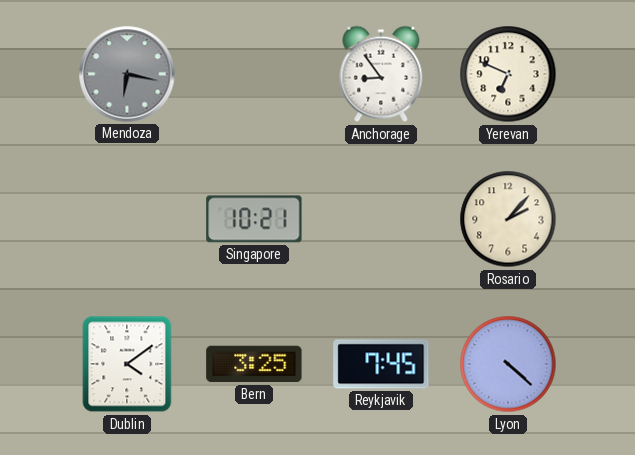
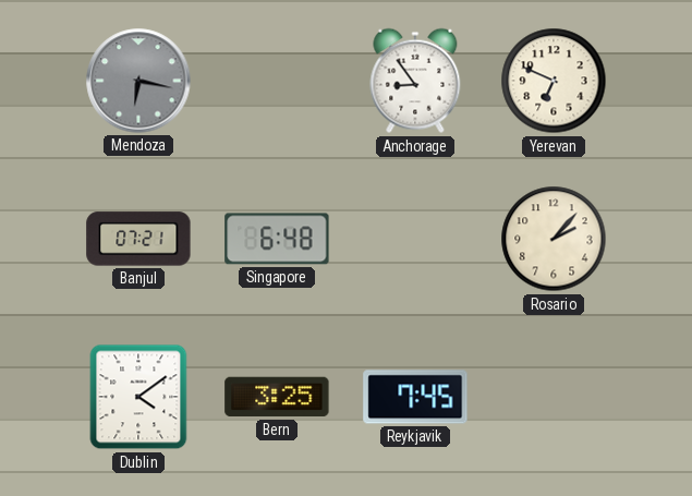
Banjul: none -> 07:21
Singapore: 10:21 -> 6:48
Lyon: 4:22 -> none
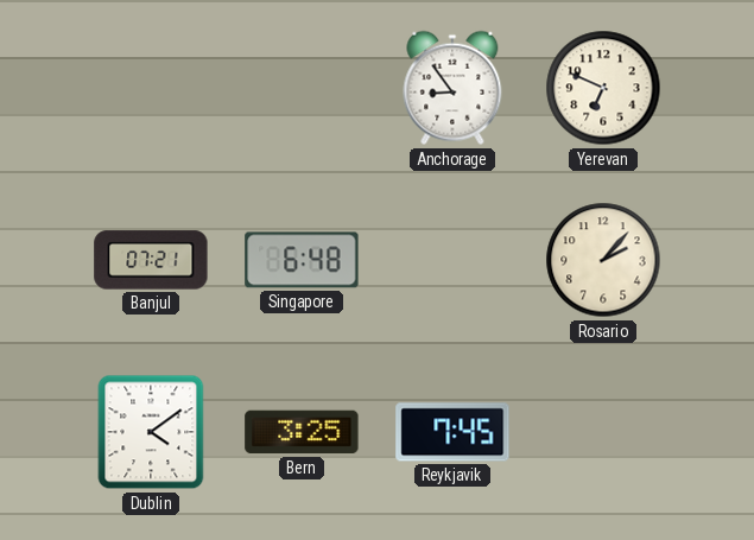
Mendoza: 6:17 -> none
